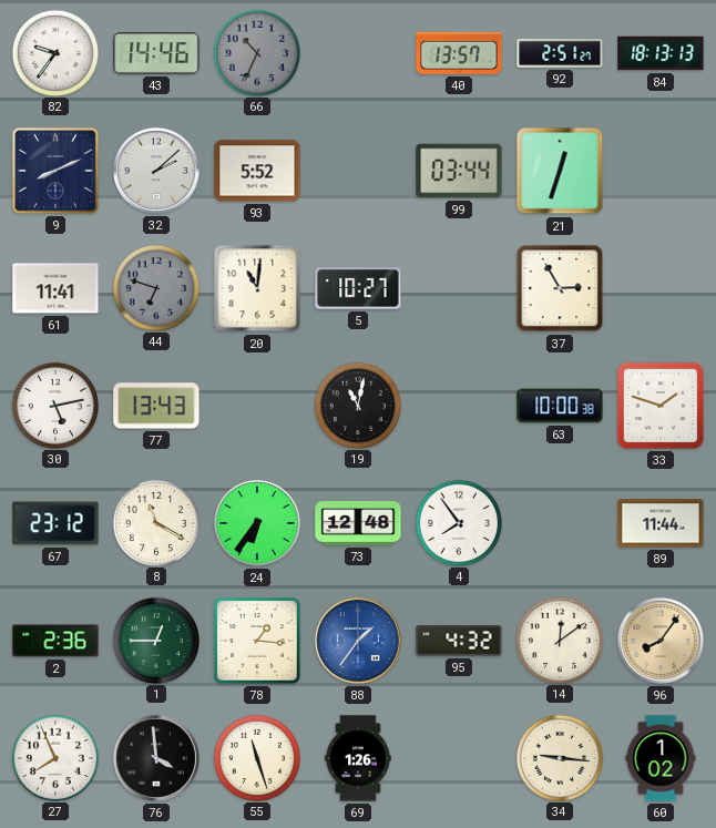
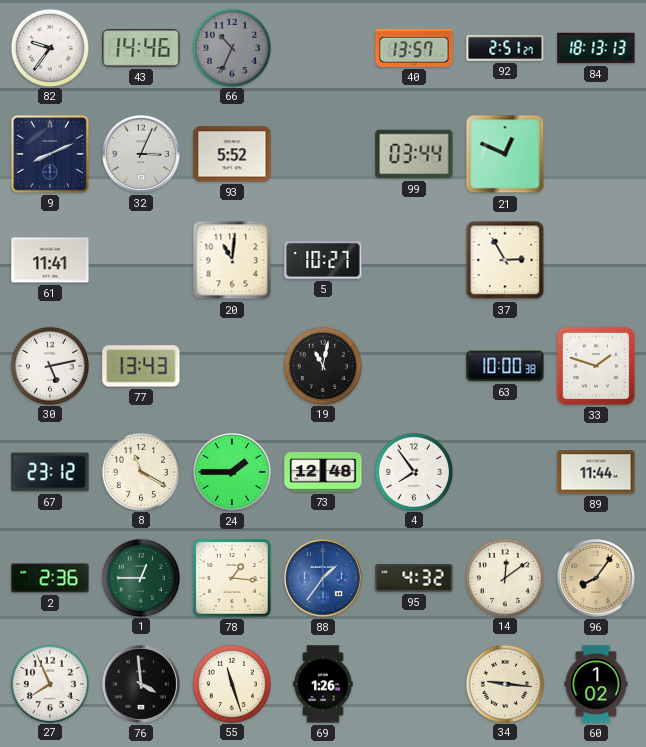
32: 2:08 -> 3:04
21: 12:33 -> 12:49
44: 6:48 -> none
24: 6:36 -> 1:45
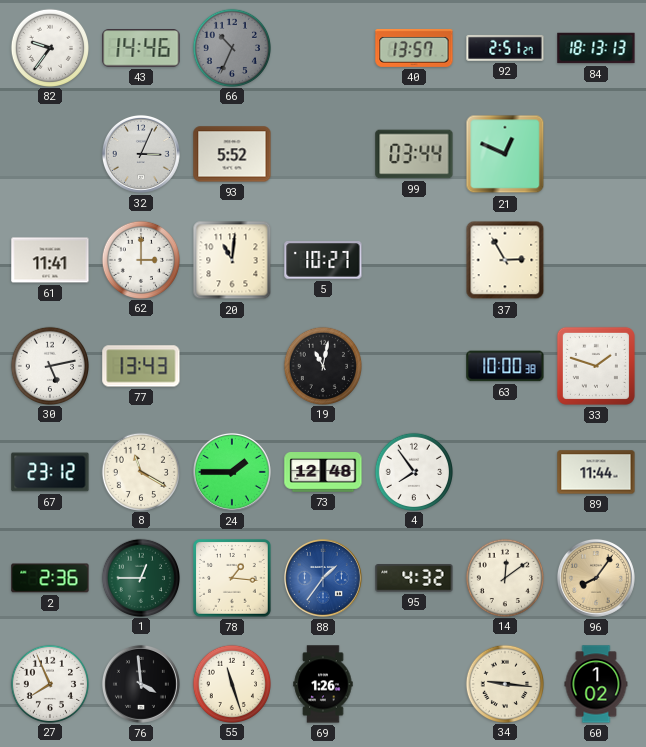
9: 8:11 -> none
62: none -> 3:00
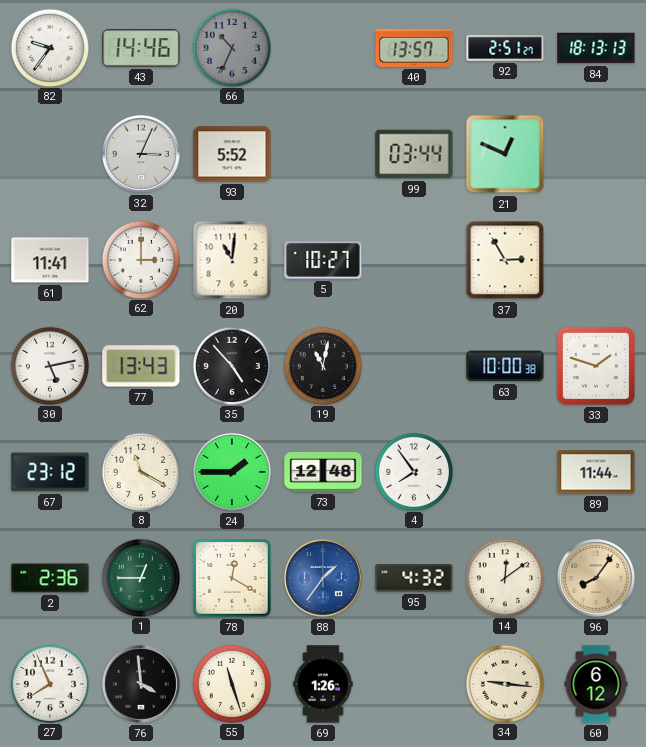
35: none -> 4:53
78: 1:16 -> 12:20
60: 1:02 -> 6:12
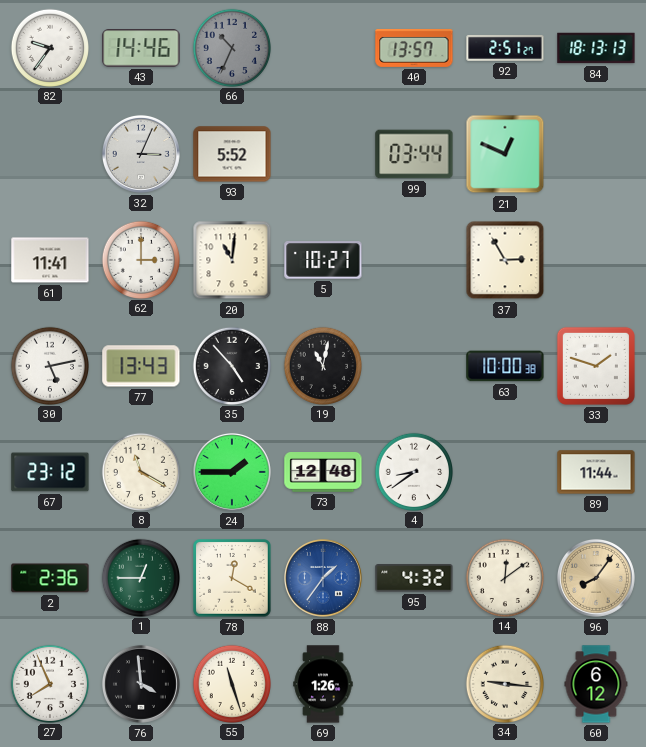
4: 7:54 -> 8:39
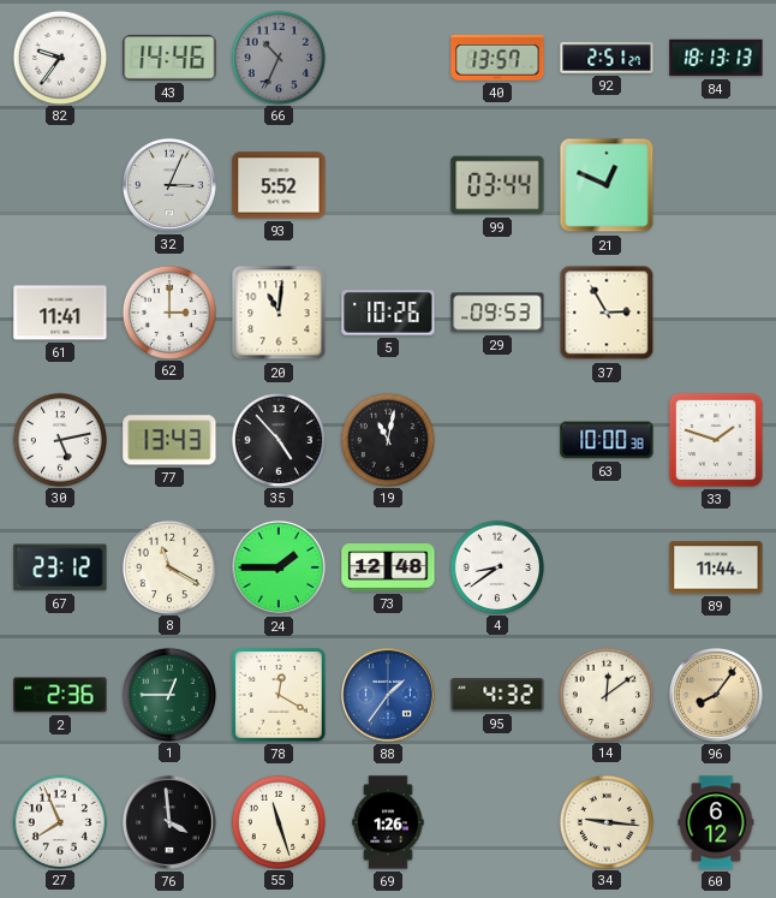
5: 10:27 -> 10:26
29: none -> 09:53
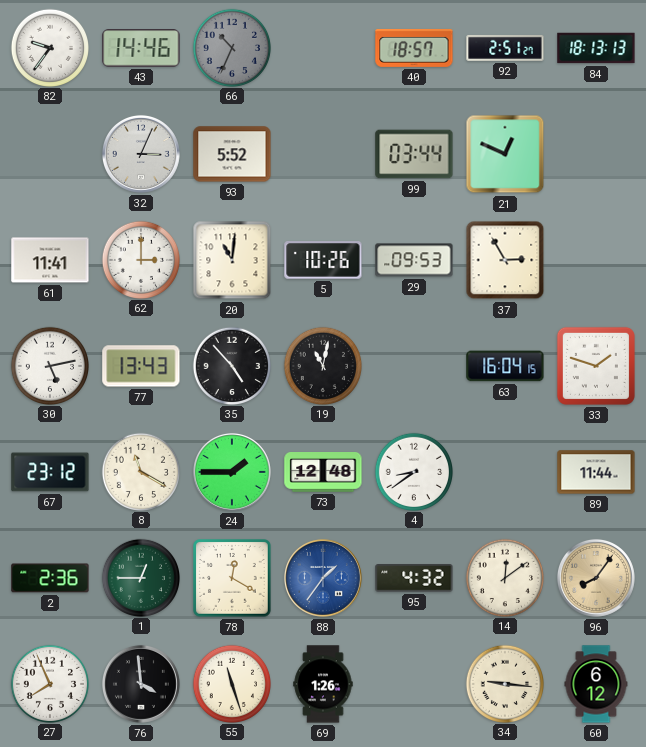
40: 13:57 -> 18:57
63: 10:00 -> 16:04
